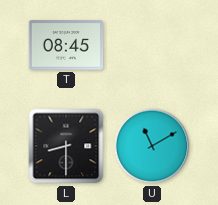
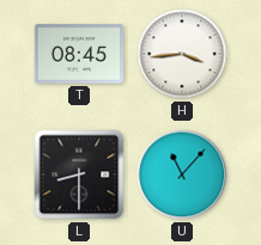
H: none -> 3:44
U: 11:10 -> 11:07
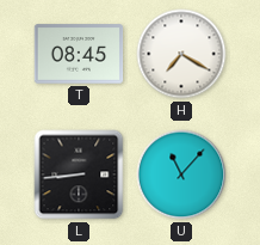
H: 3:44 -> 7:20
L: 8:30 -> 8:44
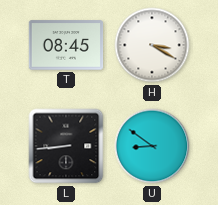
H: 7:20 -> 3:20
U: 11:07 -> 8:51
